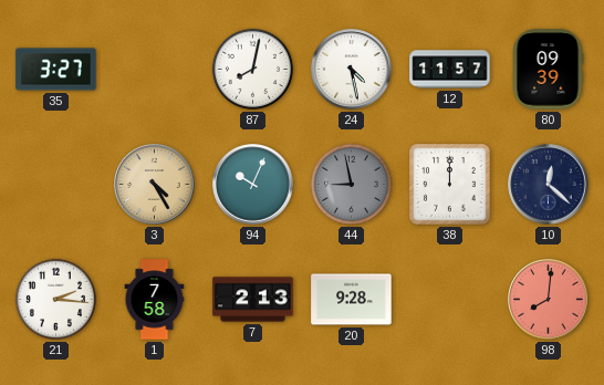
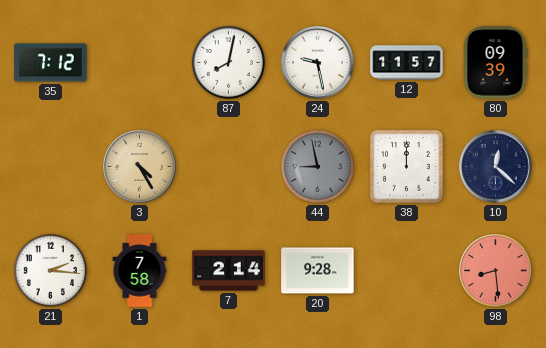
35: 3:27 -> 7:12
24: 4:28 -> 9:28
94: 10:04 -> none
7: 2:13 -> 2:14
98: 8:01 -> 8:29
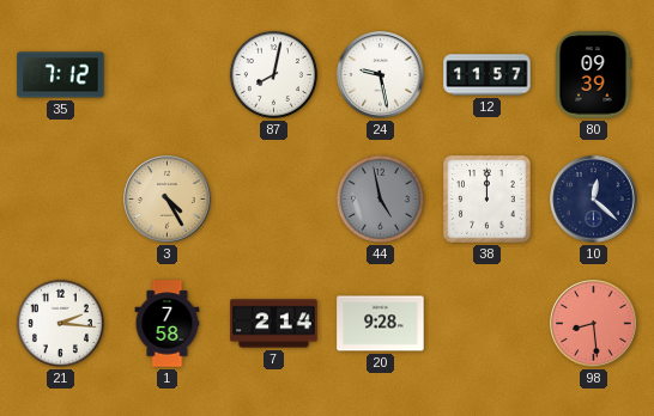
44: 8:58 -> 4:58
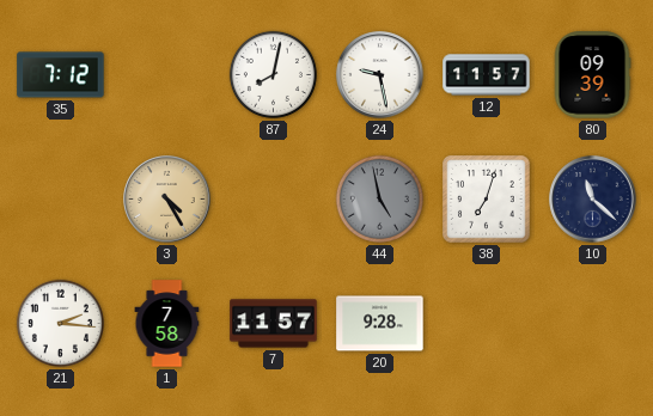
38: 12:00 -> 7:03
10: 12:22 -> 11:22
7: 2:14 -> 11:57
98: 8:29 -> none
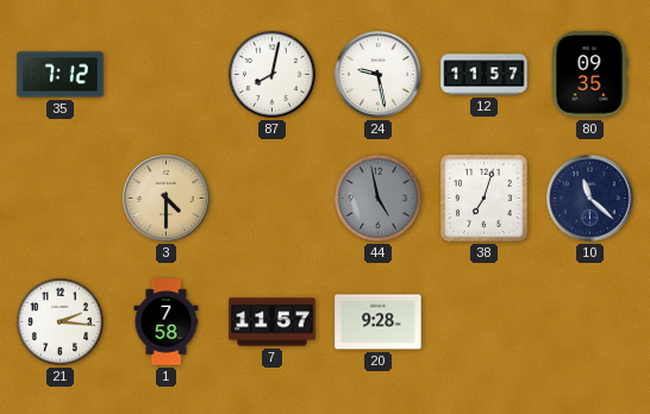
80: 09:39 -> 09:35
3: 4:25 -> 4:30
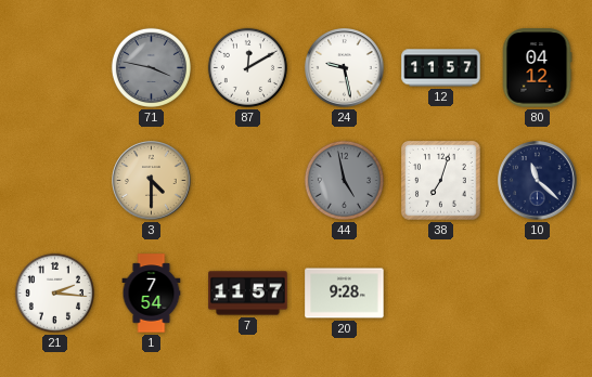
35: 7:12 -> none
71: none -> 3:47
87: 8:02 -> 12:10
80: 09:35 -> 04:12
1: 7:58 -> 7:54
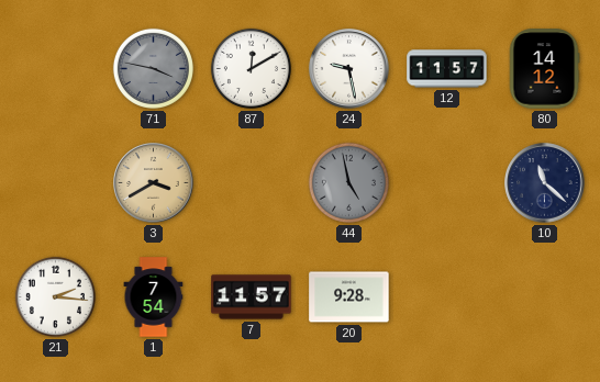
80: 04:12 -> 14:12
3: 4:30 -> 3:40
38: 7:03 -> none
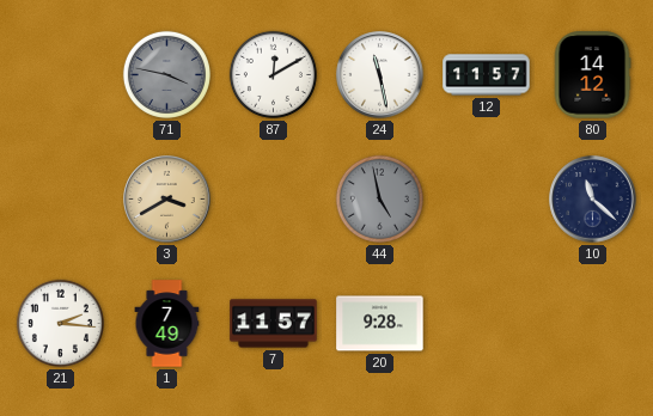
24: 9:28 -> 11:28
1: 7:54 -> 7:49
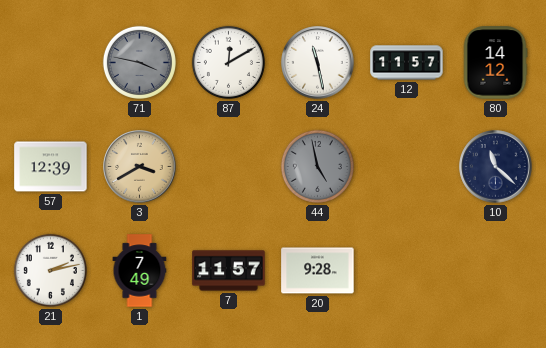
57: none -> 12:39
21: 2:16 -> 2:13
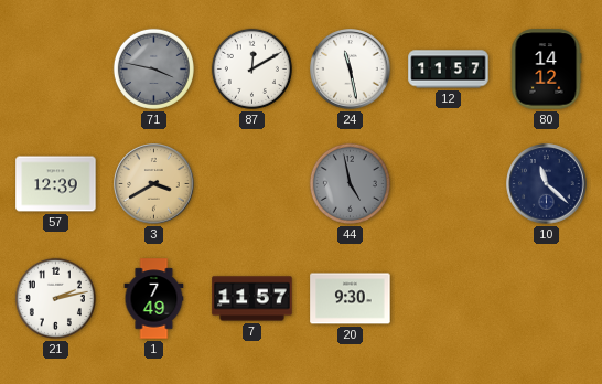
20: 9:28 -> 9:30
